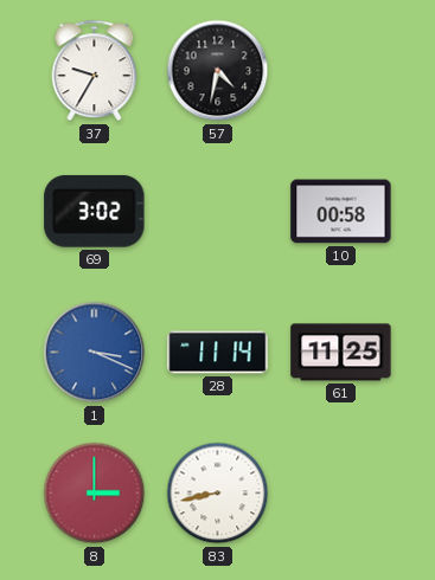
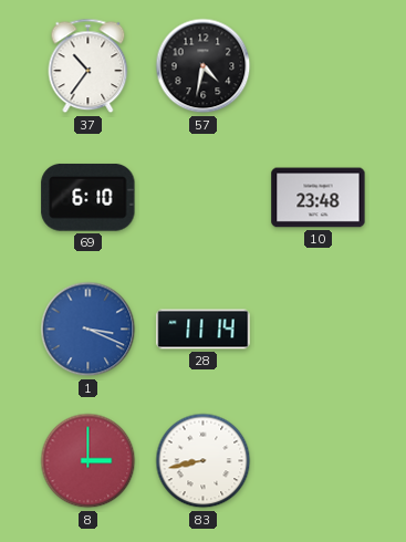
37: 9:35 -> 10:36
69: 3:02 -> 6:10
10: 00:58 -> 23:48
61: 11:25 -> none
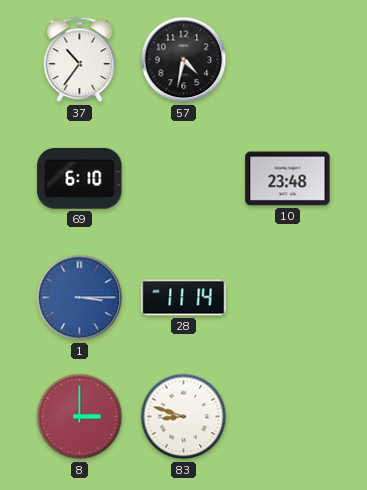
1: 3:19 -> 3:15
83: 8:43 -> 8:48
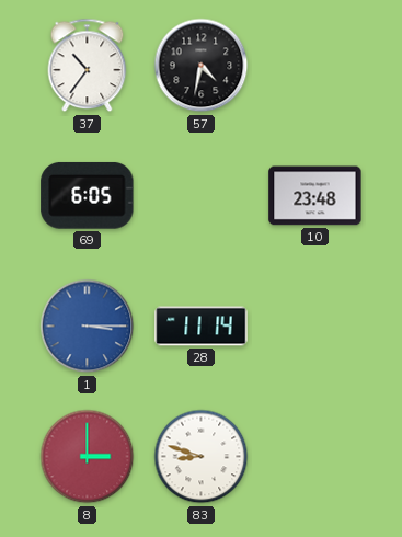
69: 6:10 -> 6:05
